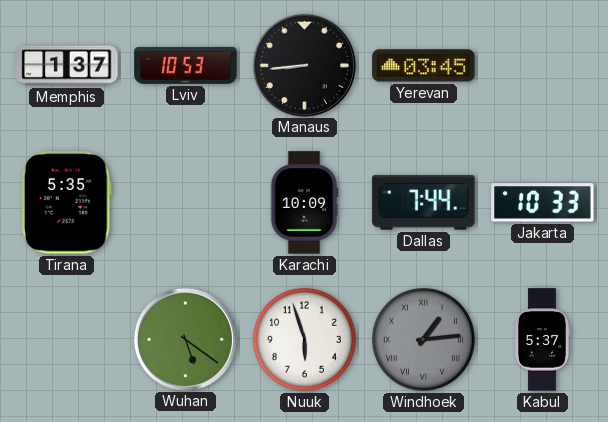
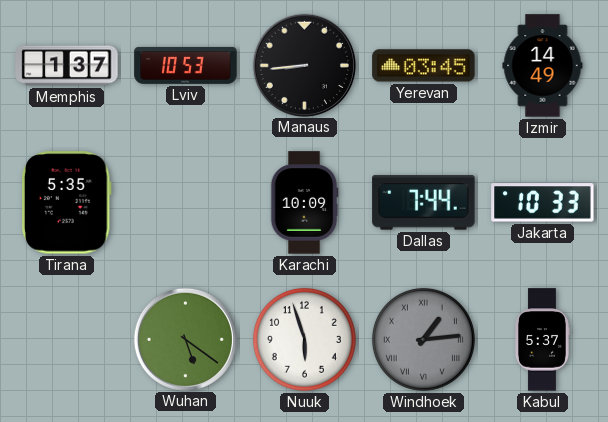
Izmir: none -> 14:49
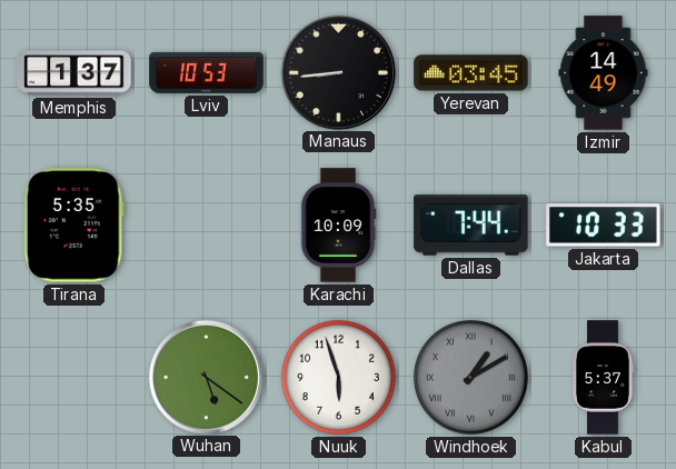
Windhoek: 1:14 -> 1:10
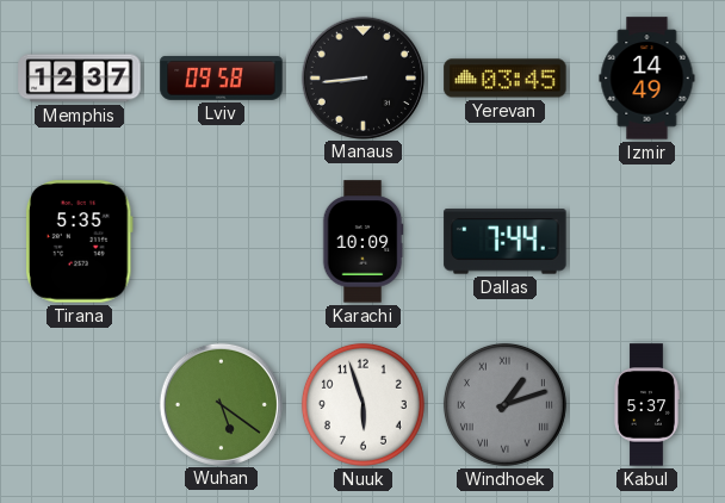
Memphis: 1:37 -> 12:37
Lviv: 10:53 -> 09:58
Jakarta: 10:33 -> none
Windhoek: 1:10 -> 1:12
